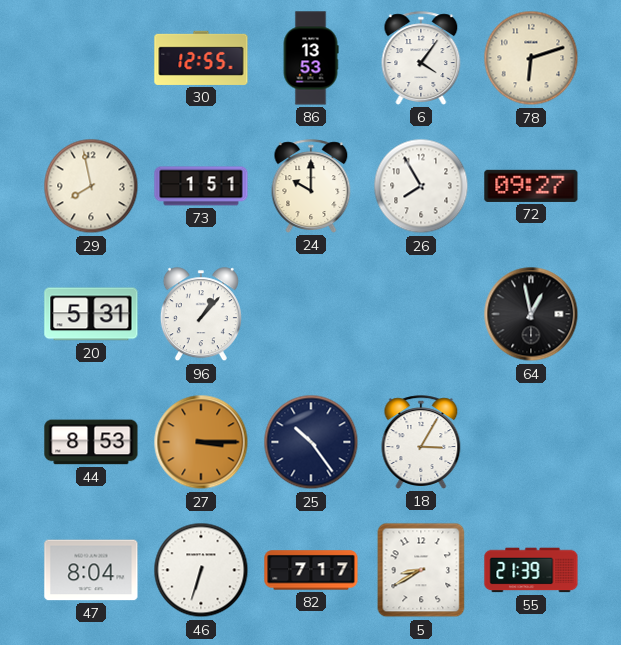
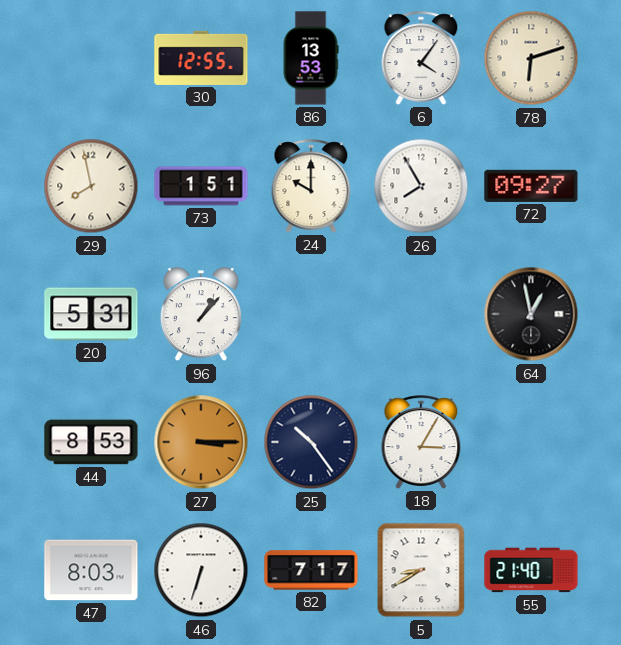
47: 8:04 -> 8:03
55: 21:39 -> 21:40
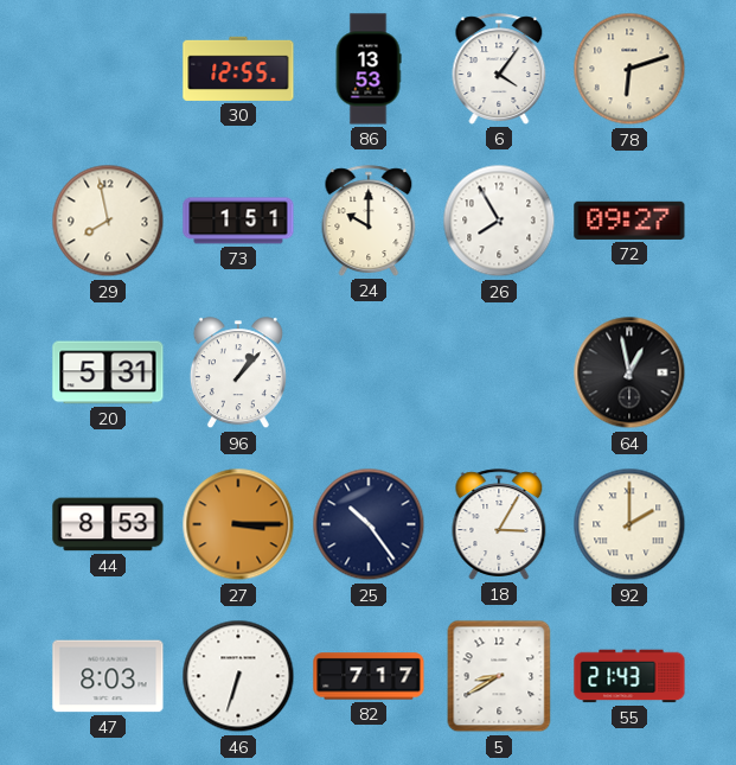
92: none -> 2:00
55: 21:40 -> 21:43
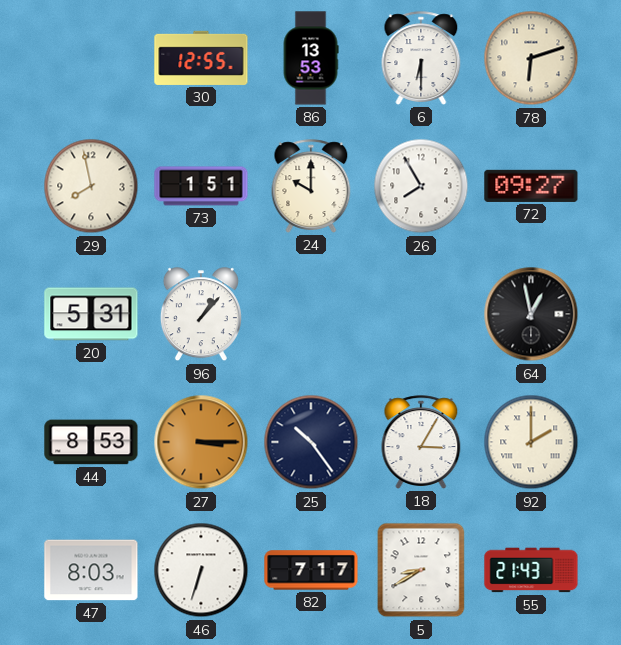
6: 4:06 -> 6:30
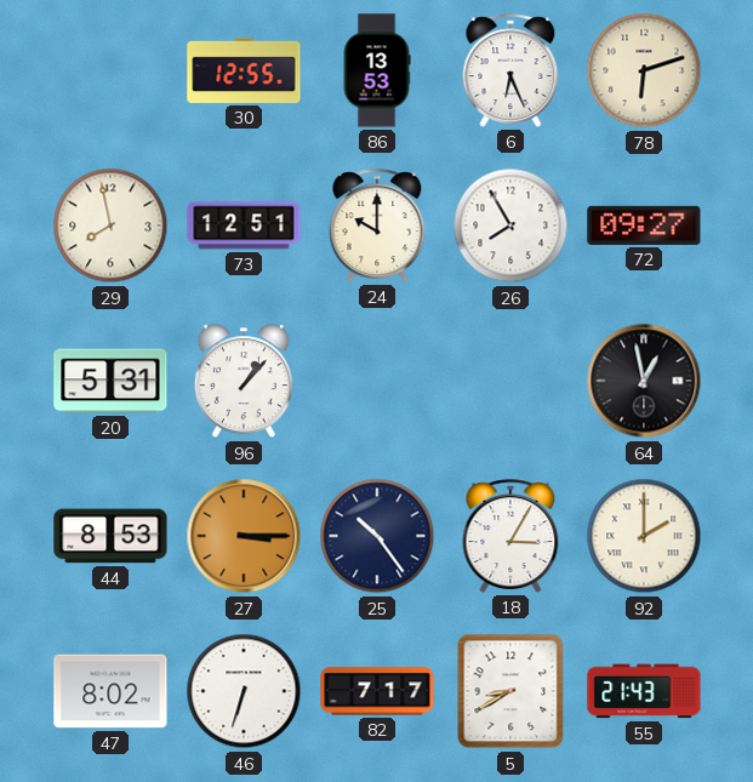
6: 6:30 -> 6:26
73: 1:51 -> 12:51
47: 8:03 -> 8:02
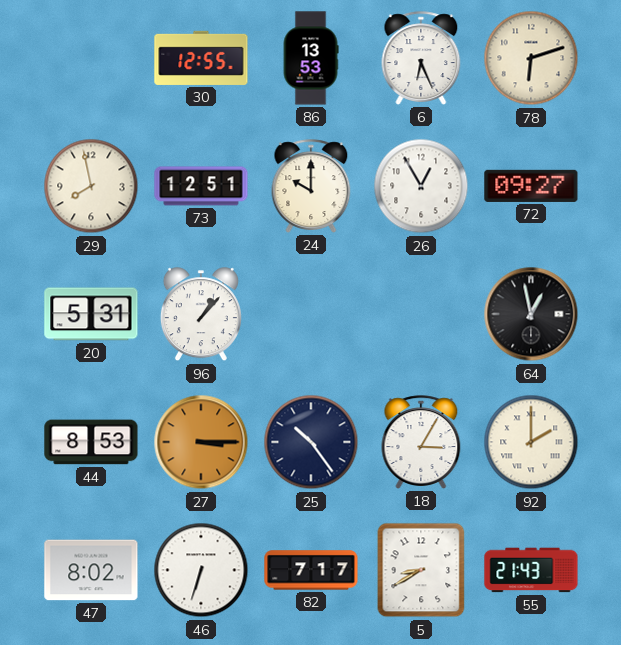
26: 7:55 -> 12:55
